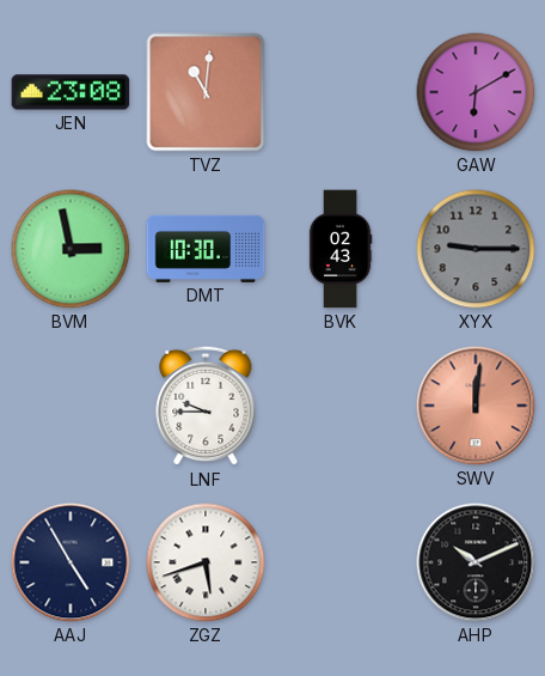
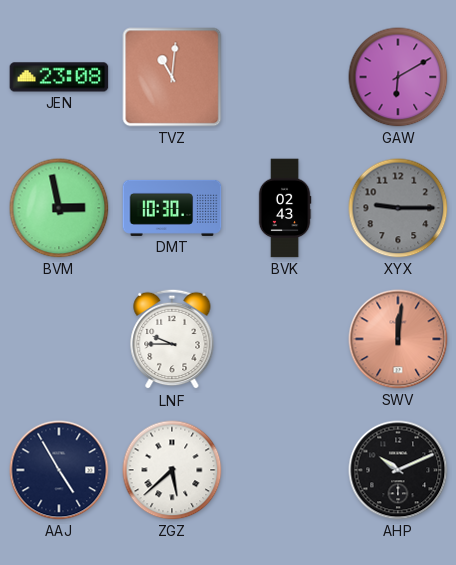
ZGZ: 5:42 -> 5:38
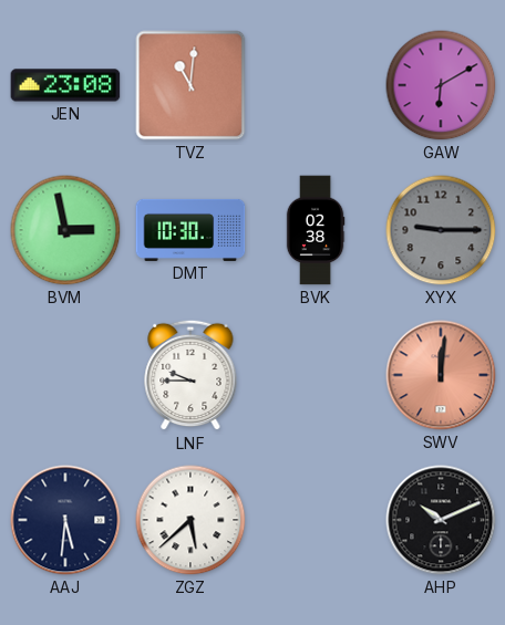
BVK: 02:43 -> 02:38
AAJ: 4:55 -> 5:31
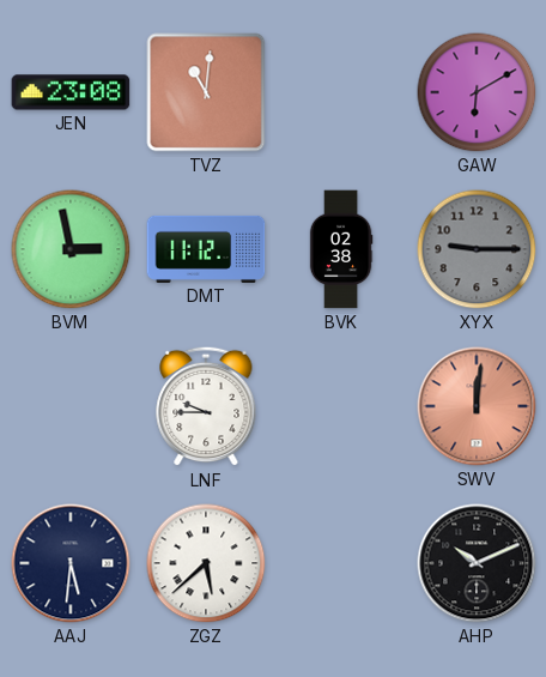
DMT: 10:30 -> 11:12
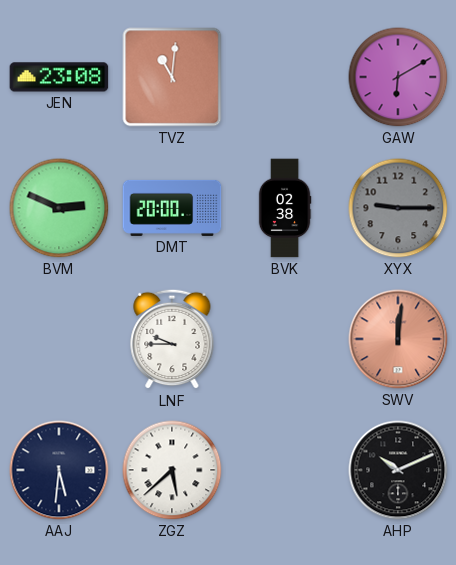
BVM: 2:58 -> 2:49
DMT: 11:12 -> 20:00
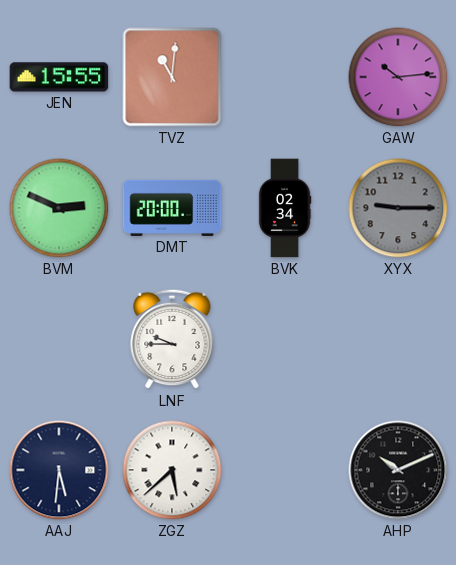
JEN: 23:08 -> 15:55
GAW: 6:10 -> 10:14
BVK: 02:38 -> 02:34
SWV: 12:01 -> none
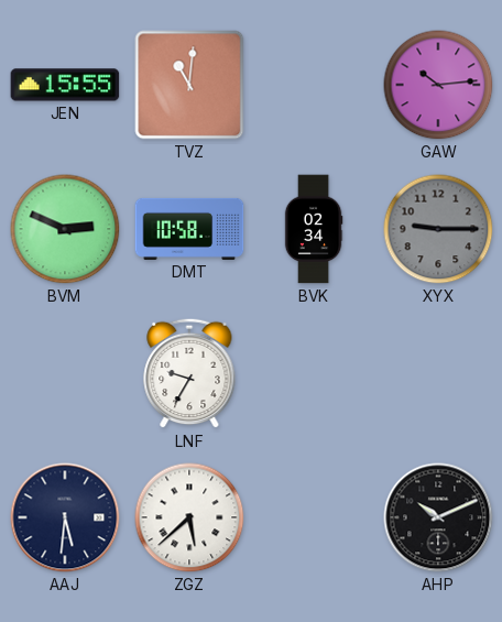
DMT: 20:00 -> 10:58
LNF: 9:45 -> 9:35
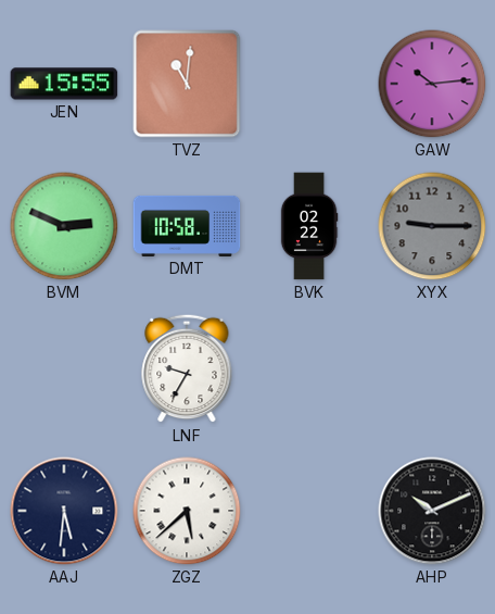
BVK: 02:34 -> 02:22
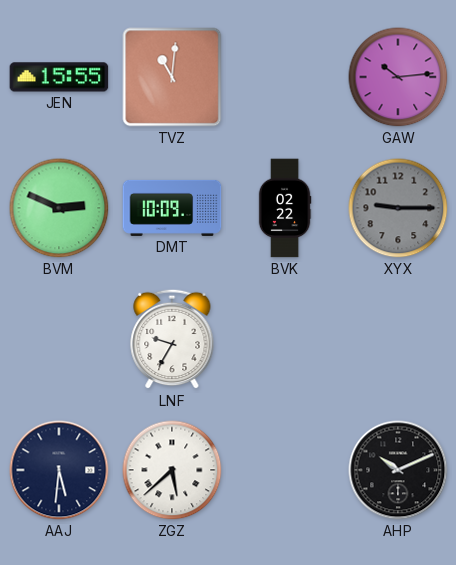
DMT: 10:58 -> 10:09
